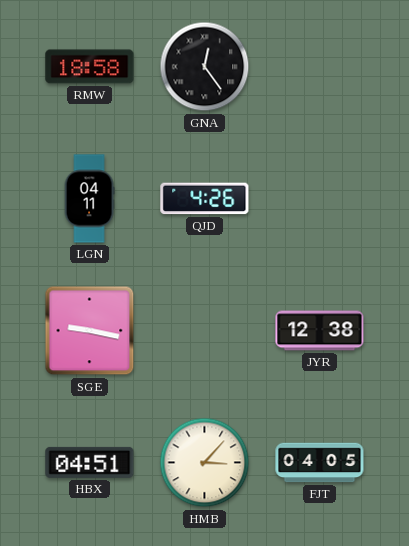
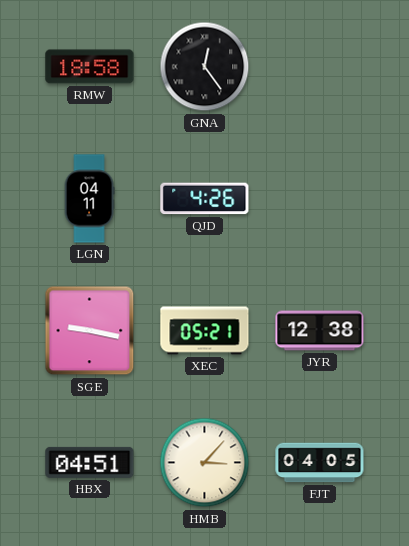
XEC: none -> 05:21
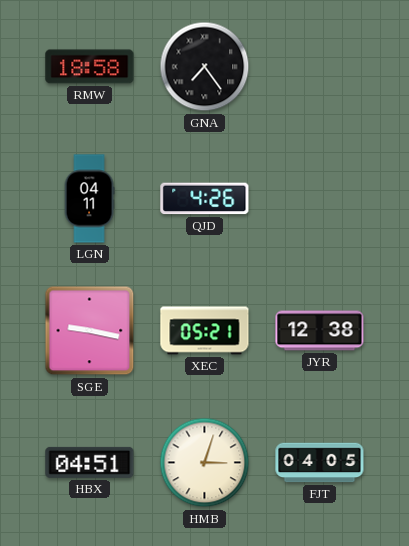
GNA: 12:24 -> 7:24
HMB: 3:07 -> 3:03
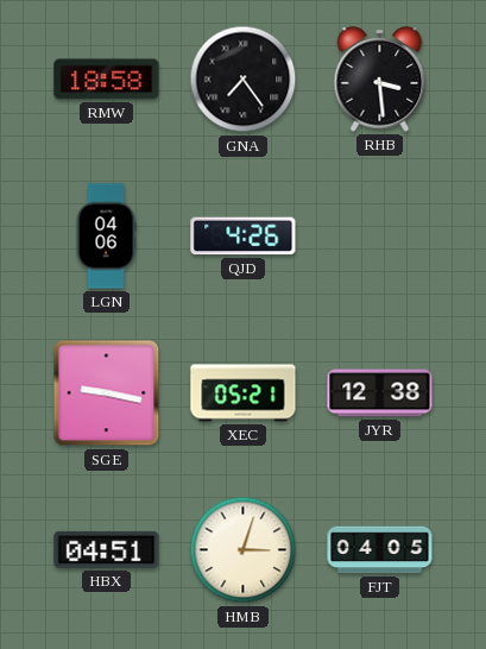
RHB: none -> 3:29
LGN: 04:11 -> 04:06
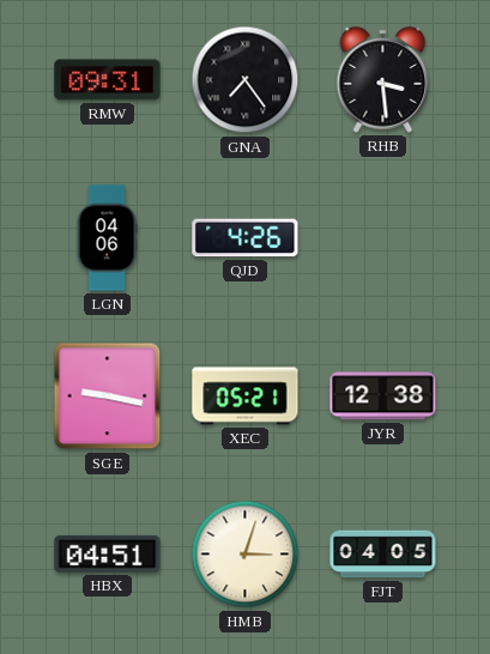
RMW: 18:58 -> 09:31
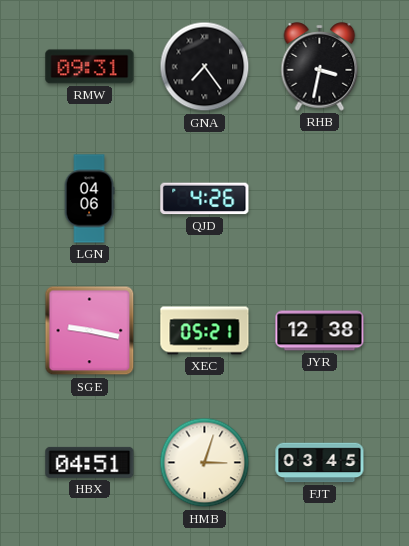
RHB: 3:29 -> 3:32
FJT: 04:05 -> 03:45
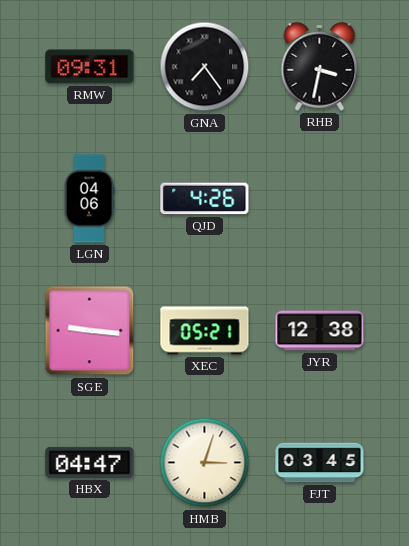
SGE: 9:17 -> 9:16
HBX: 04:51 -> 04:47
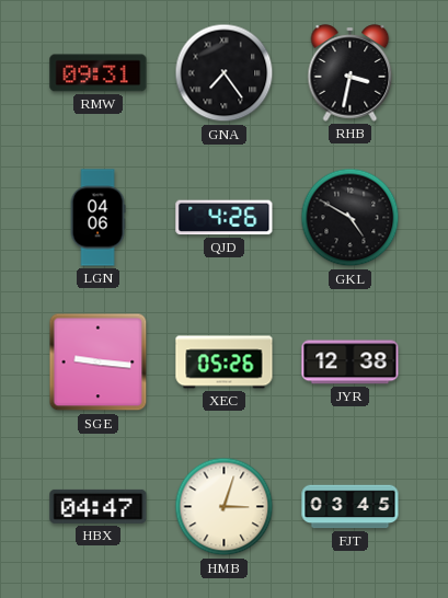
GKL: none -> 4:50
XEC: 05:21 -> 05:26
